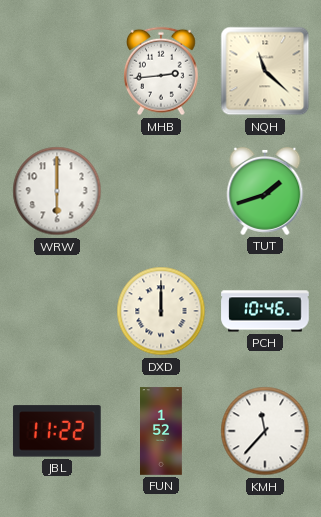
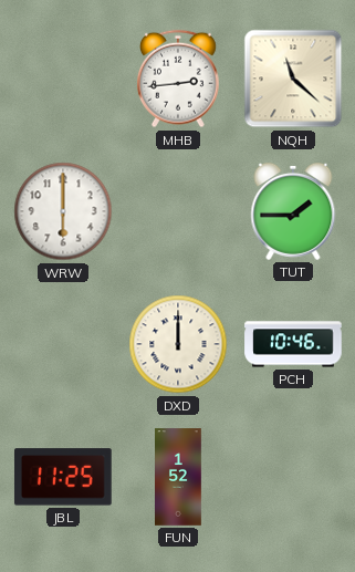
TUT: 1:42 -> 1:45
JBL: 11:22 -> 11:25
KMH: 11:37 -> none
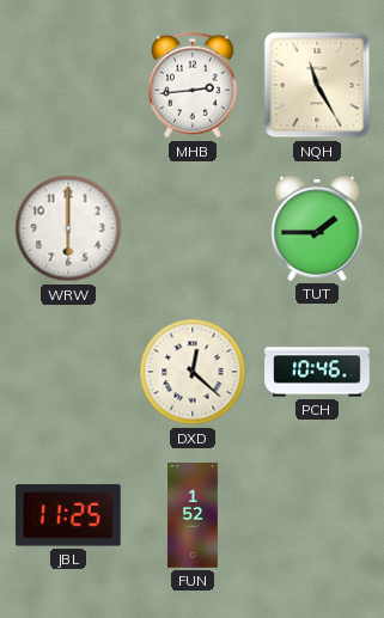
NQH: 11:22 -> 11:25
DXD: 12:00 -> 12:22
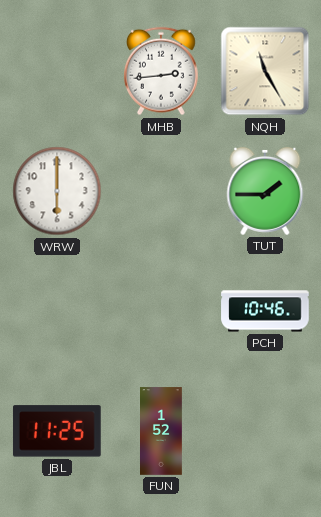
DXD: 12:22 -> none
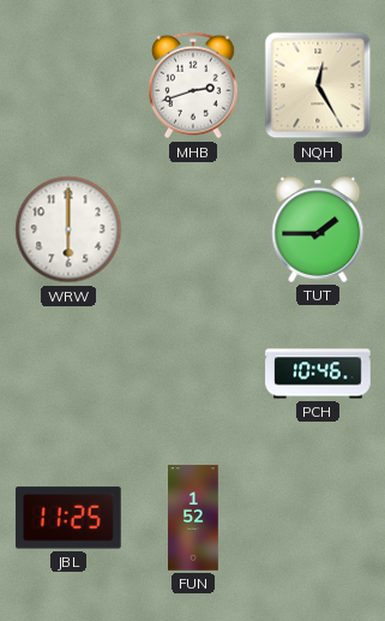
MHB: 2:44 -> 2:42
NQH: 11:25 -> 12:25
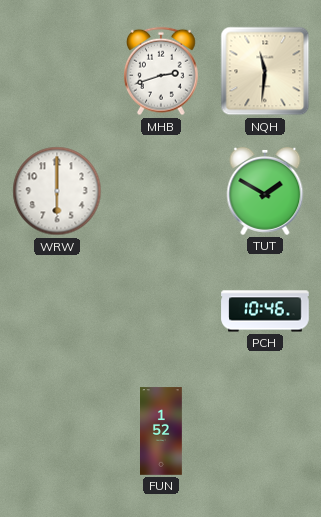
NQH: 12:25 -> 11:31
TUT: 1:45 -> 1:50
JBL: 11:25 -> none
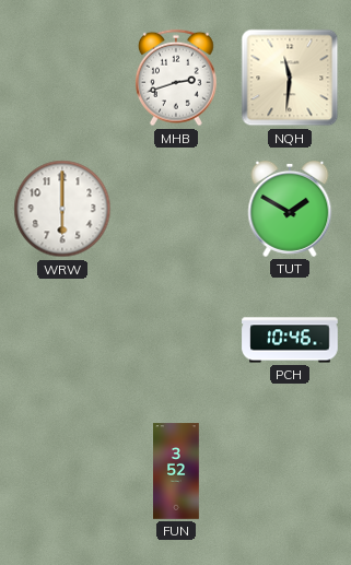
FUN: 1:52 -> 3:52
